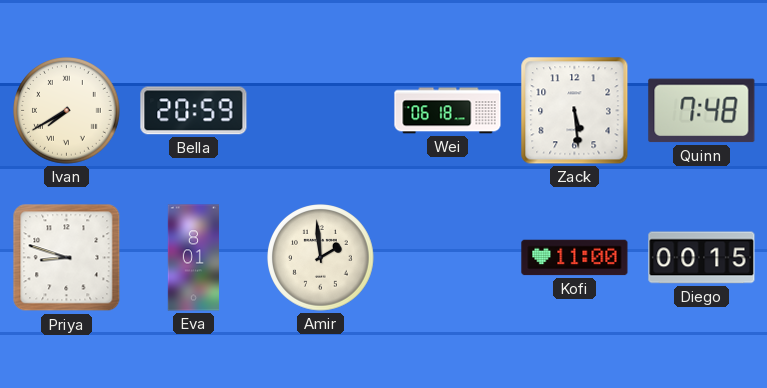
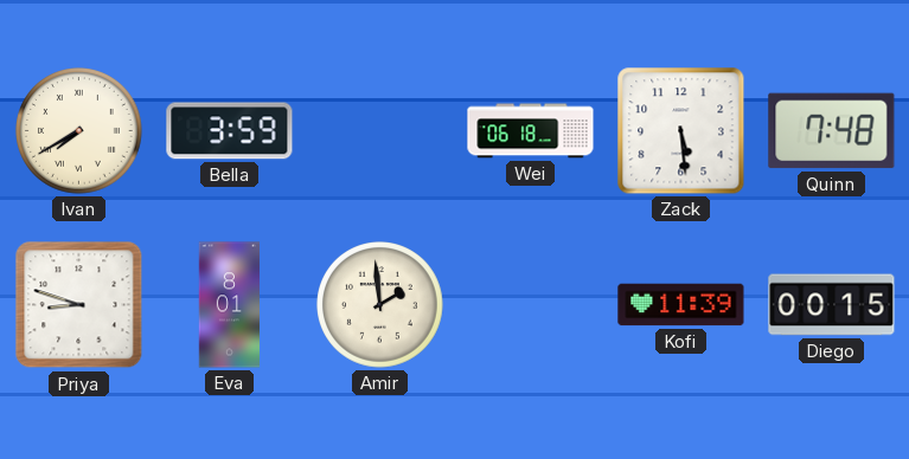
Bella: 20:59 -> 3:59
Kofi: 11:00 -> 11:39
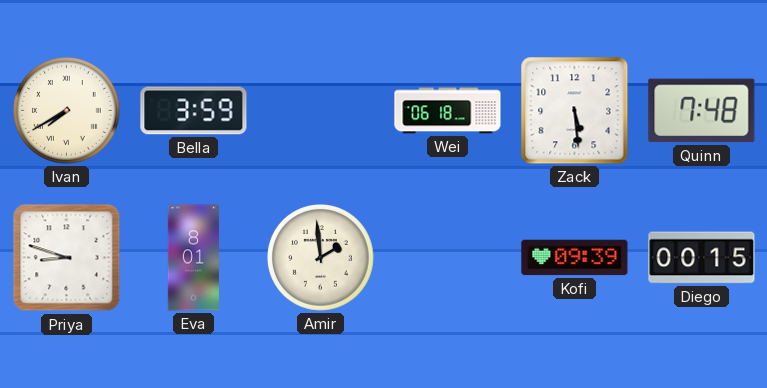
Kofi: 11:39 -> 09:39
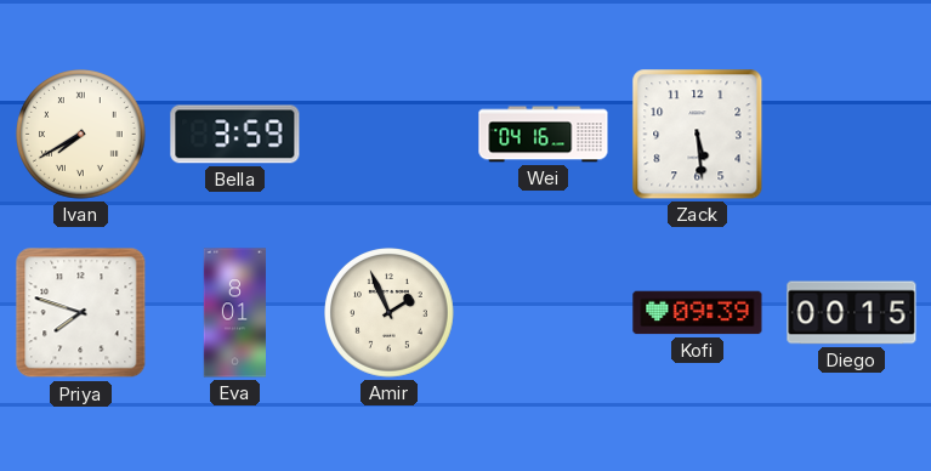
Wei: 06:18 -> 04:16
Quinn: 7:48 -> none
Priya: 8:48 -> 7:48
Amir: 1:59 -> 1:56
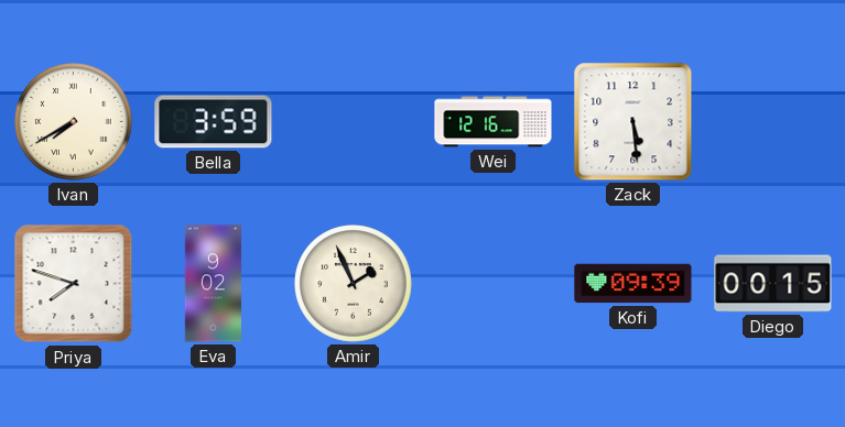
Wei: 04:16 -> 12:16
Eva: 8:01 -> 9:02
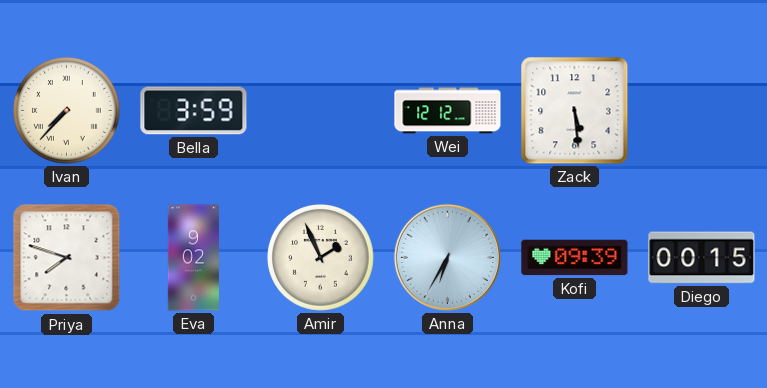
Ivan: 7:40 -> 7:37
Wei: 12:16 -> 12:12
Anna: none -> 6:35
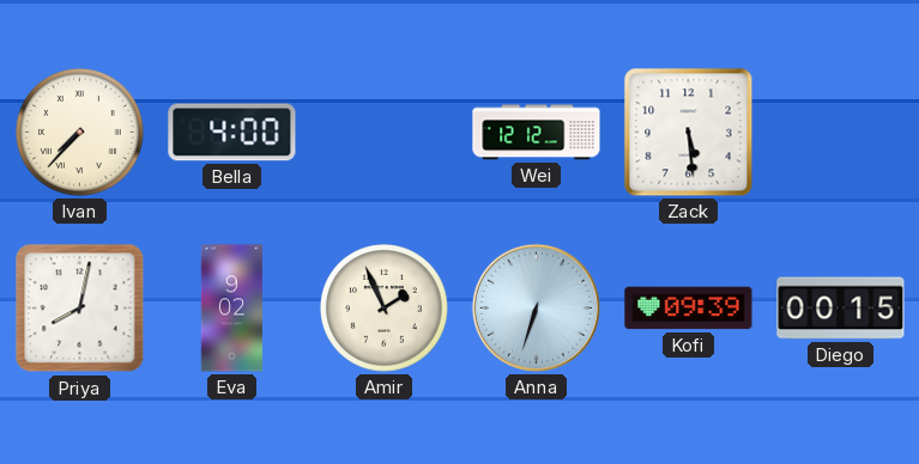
Bella: 3:59 -> 4:00
Priya: 7:48 -> 8:02
Anna: 6:35 -> 6:33
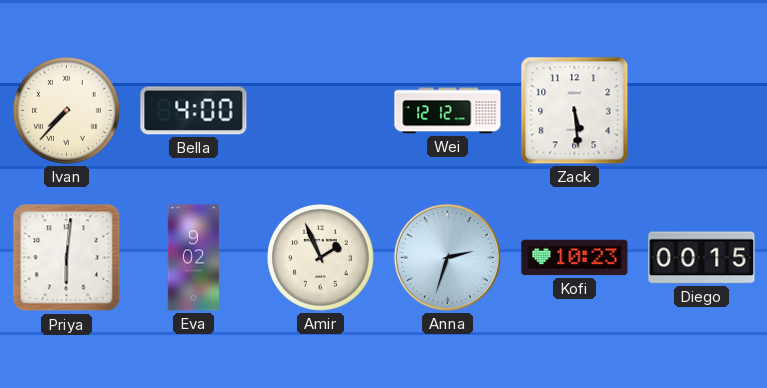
Priya: 8:02 -> 6:01
Anna: 6:33 -> 2:33
Kofi: 09:39 -> 10:23
